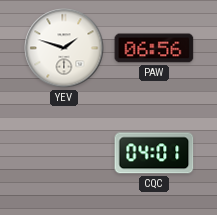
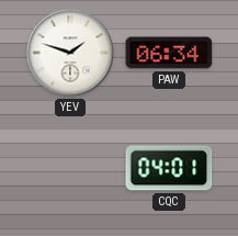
PAW: 06:56 -> 06:34
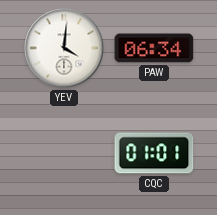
YEV: 1:48 -> 4:01
CQC: 04:01 -> 01:01
